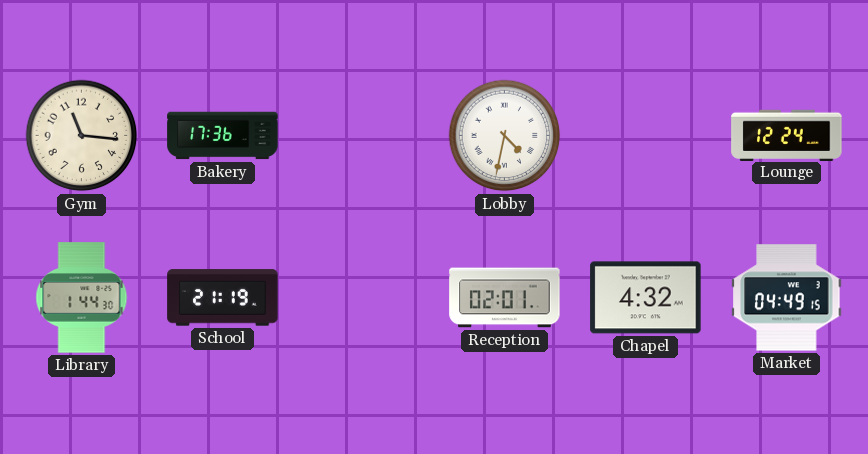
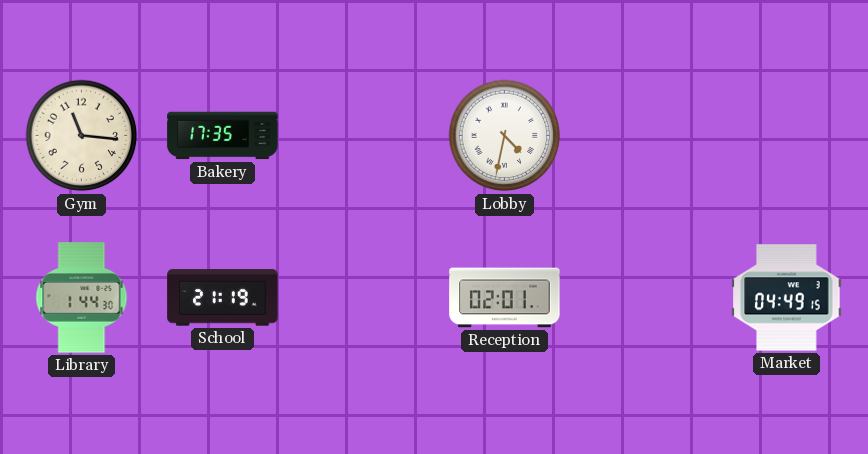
Bakery: 17:36 -> 17:35
Lounge: 12:24 -> none
Chapel: 4:32 -> none
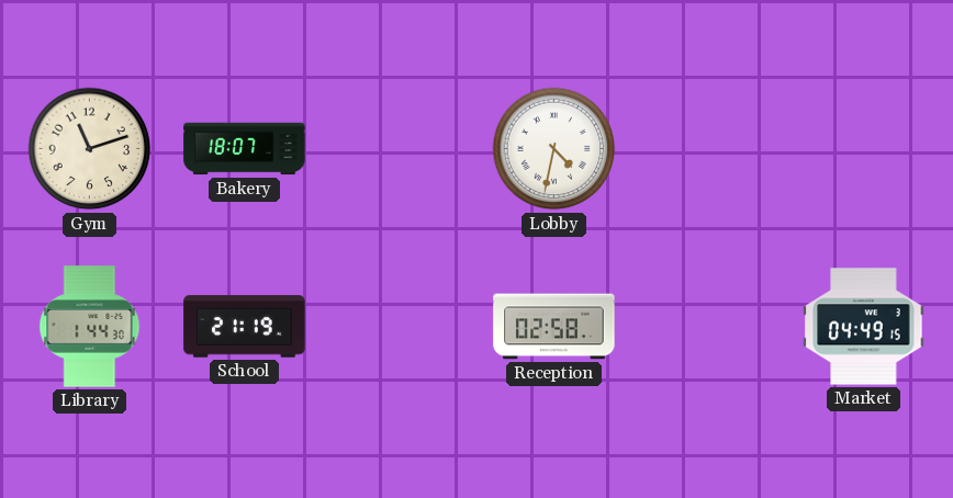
Gym: 11:16 -> 11:12
Bakery: 17:35 -> 18:07
Reception: 02:01 -> 02:58
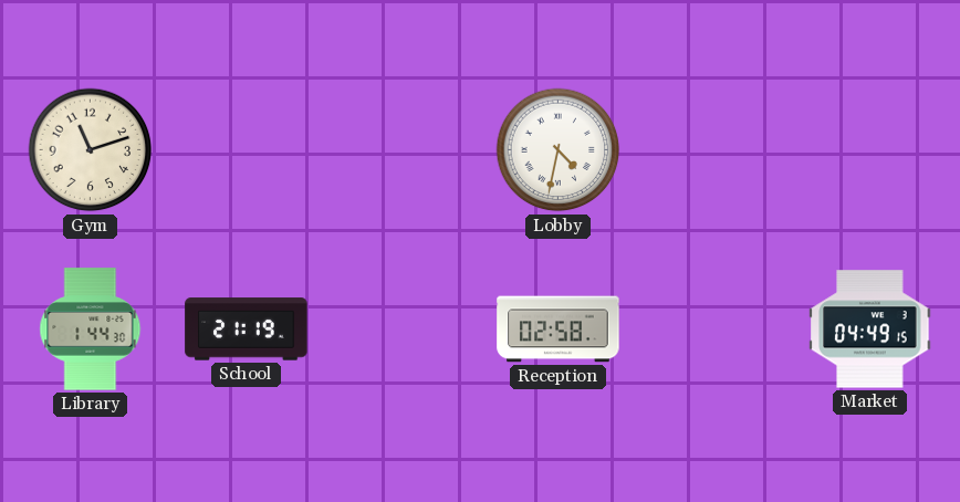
Bakery: 18:07 -> none
